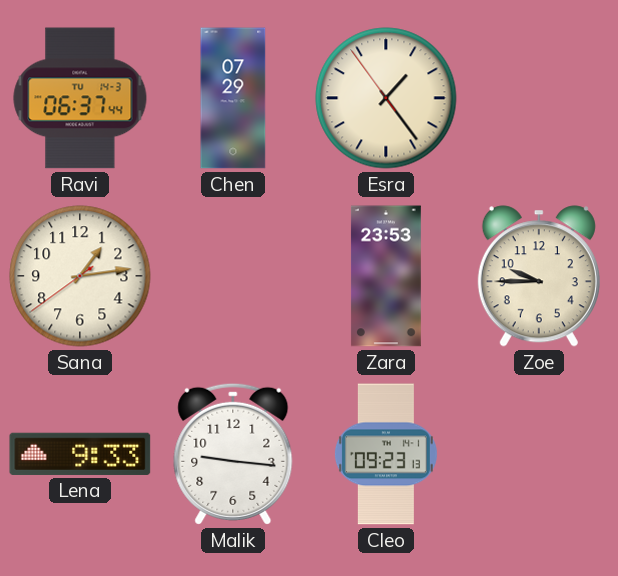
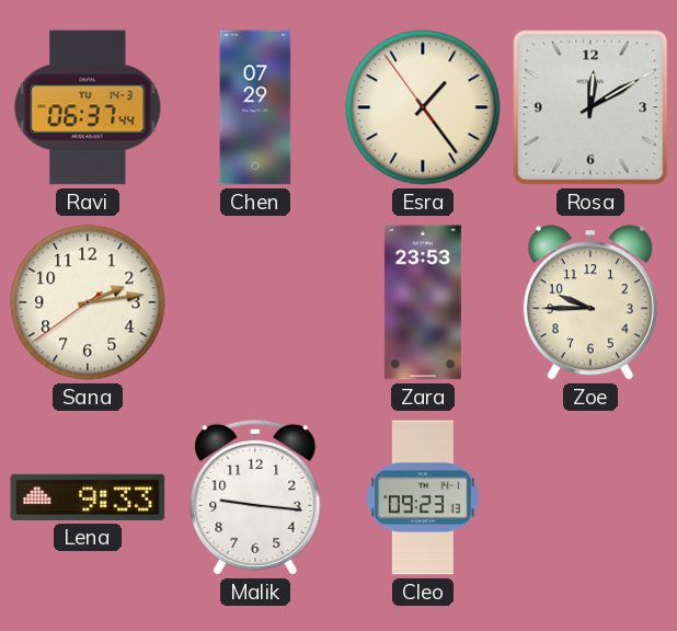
Rosa: none -> 12:10
Sana: 1:13 -> 2:13
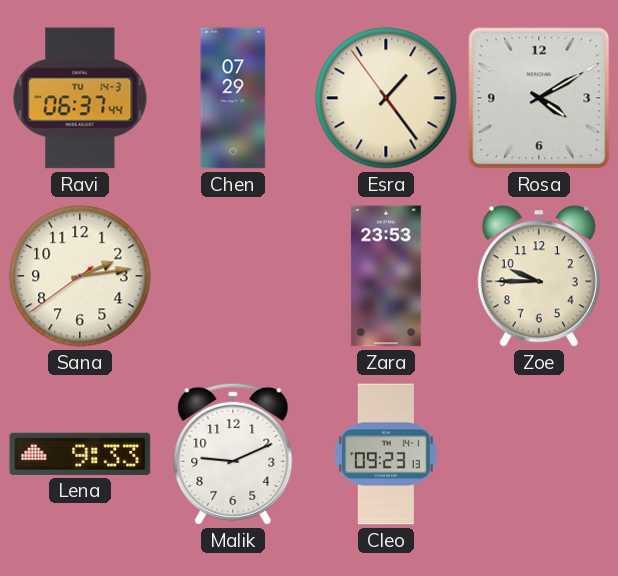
Rosa: 12:10 -> 4:10
Malik: 9:16 -> 9:11
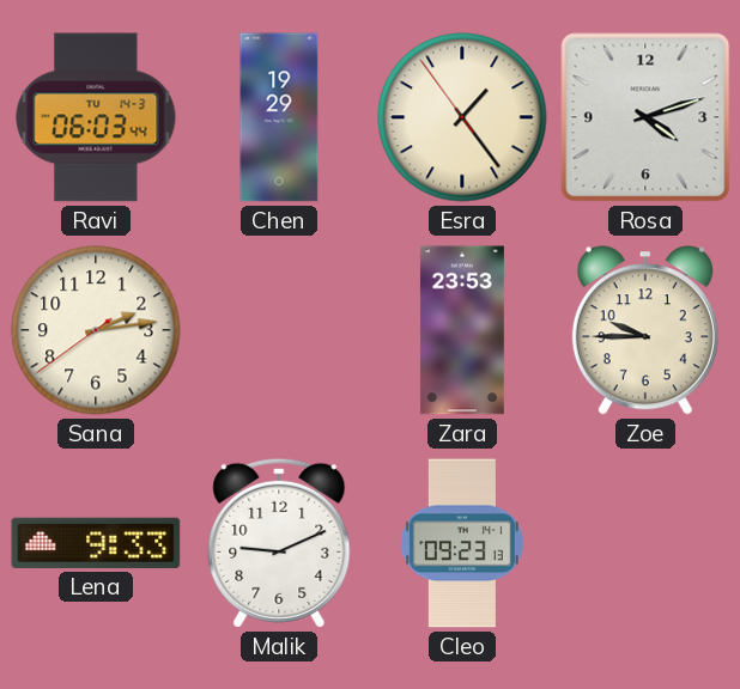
Ravi: 06:37 -> 06:03
Chen: 07:29 -> 19:29
Rosa: 4:10 -> 4:12
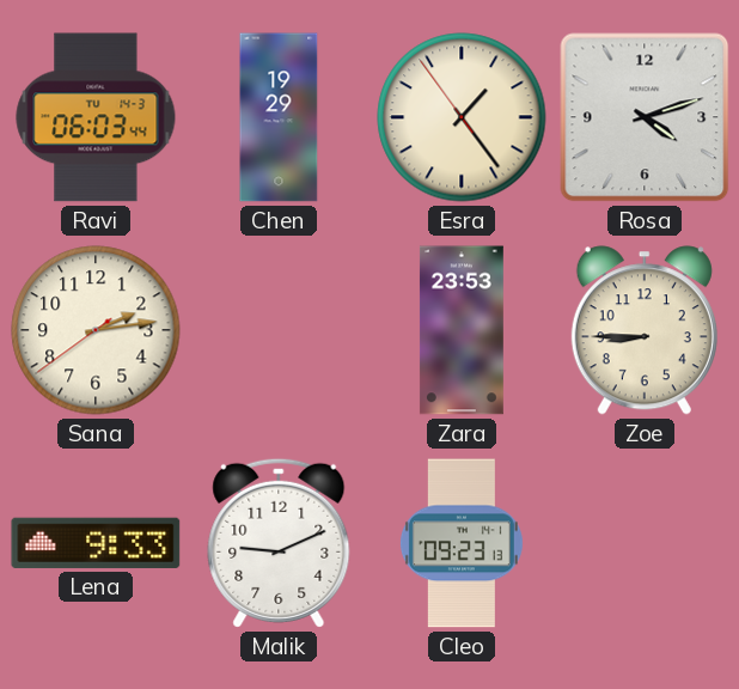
Zoe: 9:45 -> 8:45
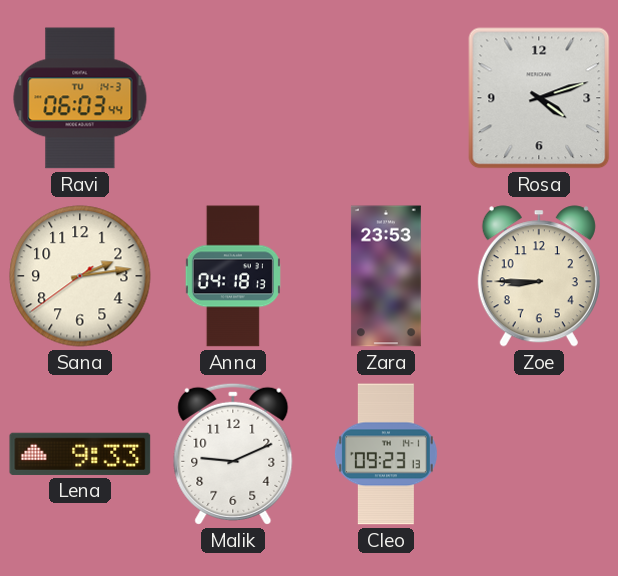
Chen: 19:29 -> none
Esra: 1:23 -> none
Anna: none -> 04:18
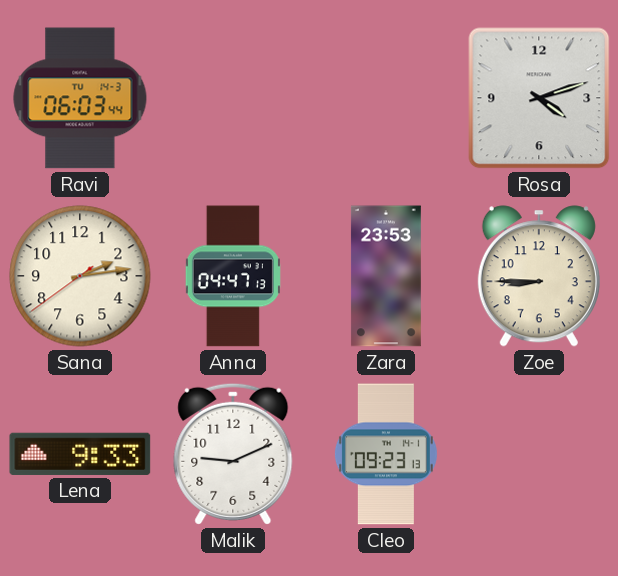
Anna: 04:18 -> 04:47
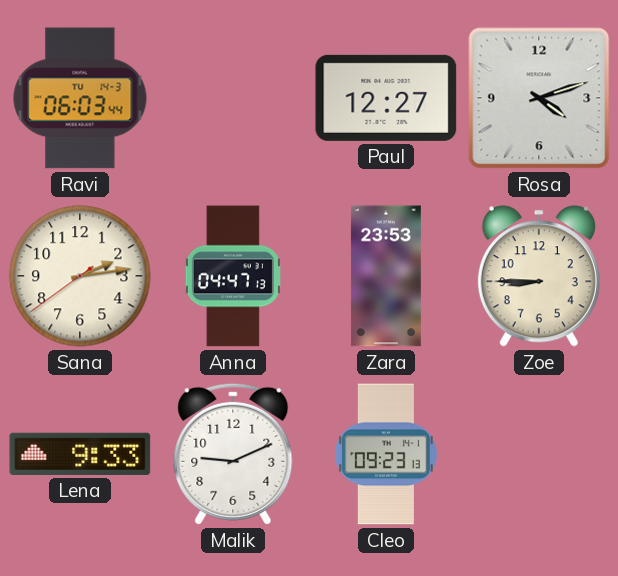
Paul: none -> 12:27
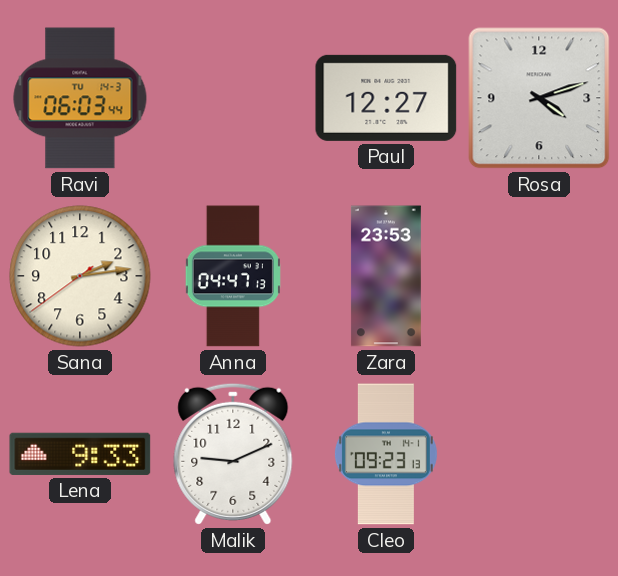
Zoe: 8:45 -> none
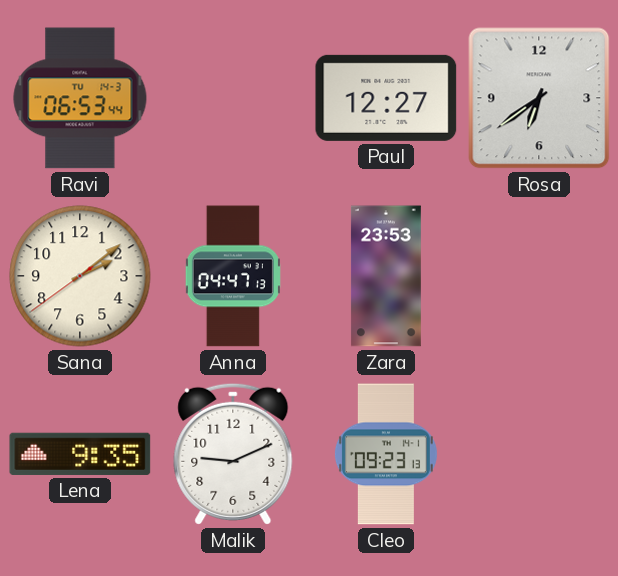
Ravi: 06:03 -> 06:53
Rosa: 4:12 -> 6:39
Sana: 2:13 -> 2:08
Lena: 9:33 -> 9:35
